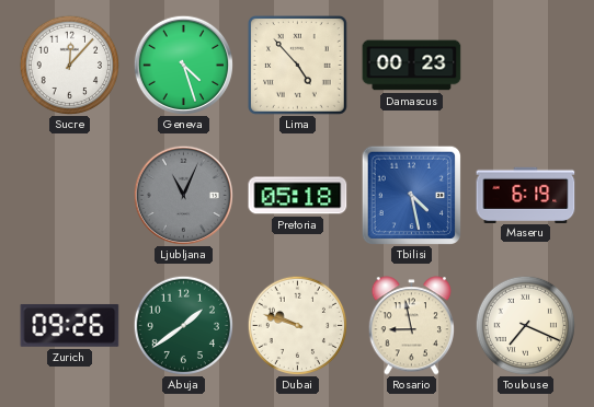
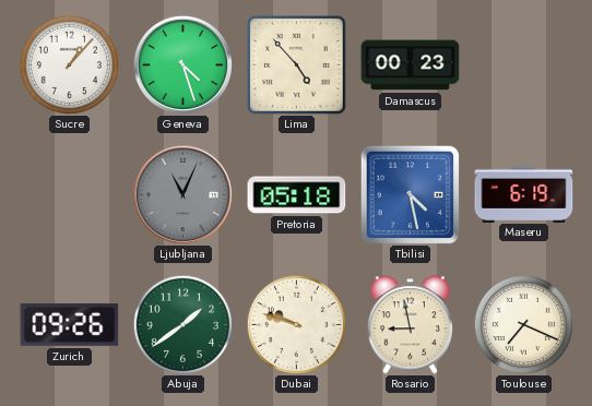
Sucre: 12:07 -> 1:07
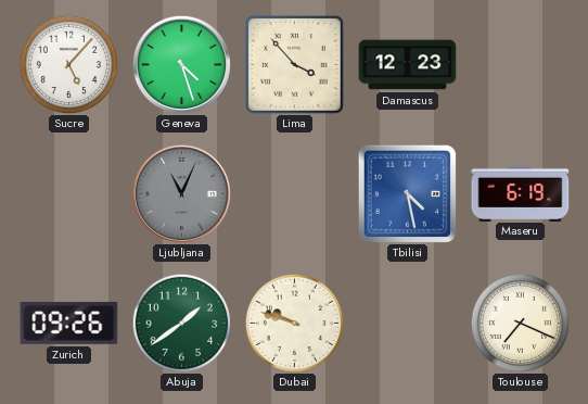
Sucre: 1:07 -> 5:07
Lima: 4:53 -> 3:53
Damascus: 00:23 -> 12:23
Pretoria: 05:18 -> none
Rosario: 8:58 -> none
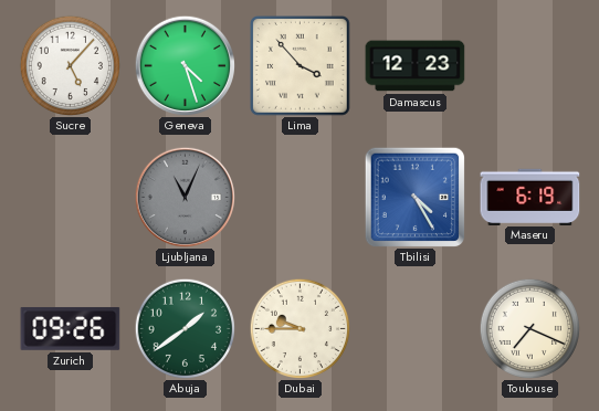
Tbilisi: 4:28 -> 4:25
Dubai: 9:48 -> 9:45
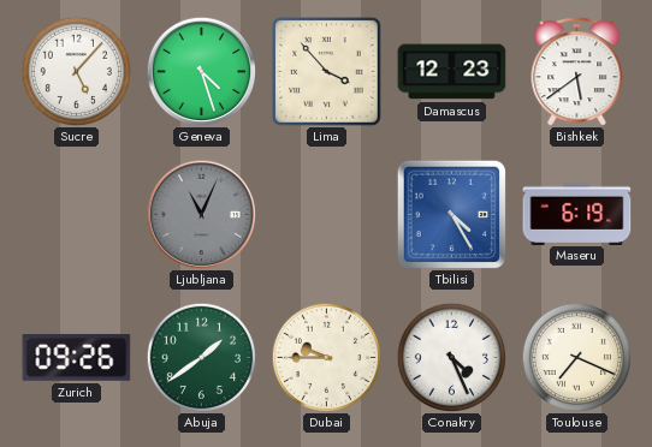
Bishkek: none -> 5:39
Conakry: none -> 4:26
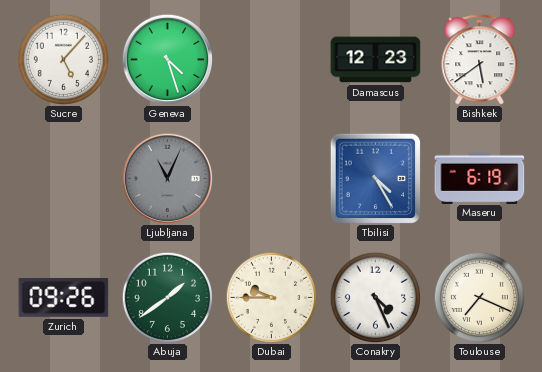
Lima: 3:53 -> none
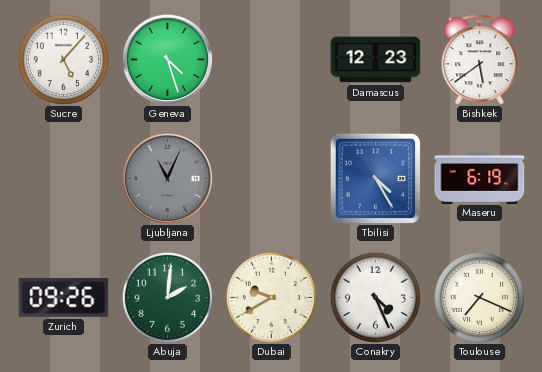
Abuja: 1:39 -> 2:01
Dubai: 9:45 -> 9:40
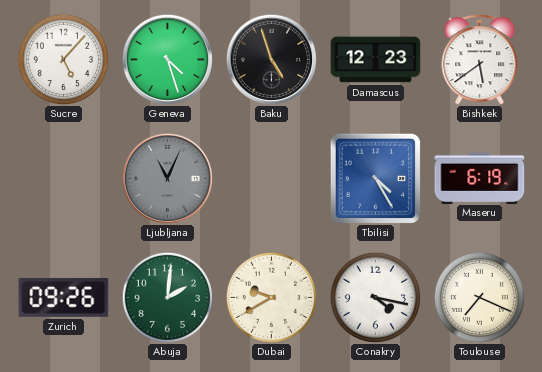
Baku: none -> 4:57
Conakry: 4:26 -> 4:17
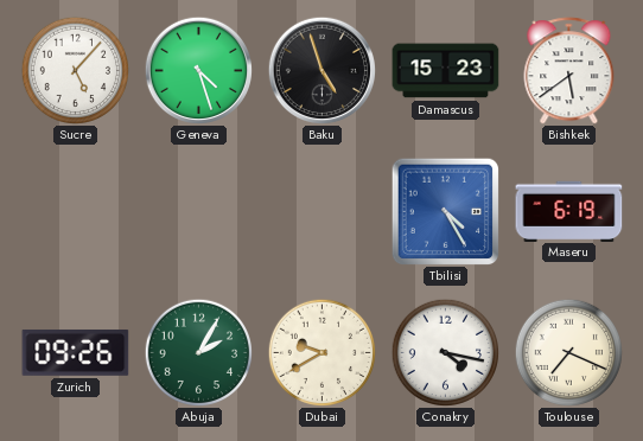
Damascus: 12:23 -> 15:23
Ljubljana: 11:04 -> none
Abuja: 2:01 -> 2:05
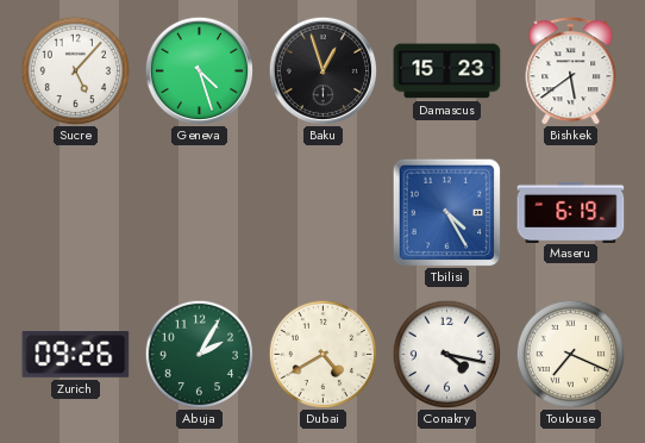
Baku: 4:57 -> 12:57
Dubai: 9:40 -> 4:40
